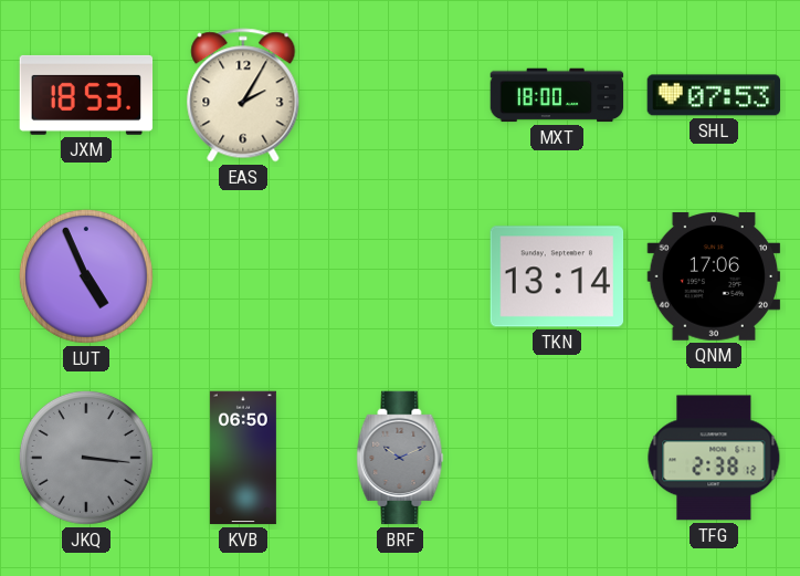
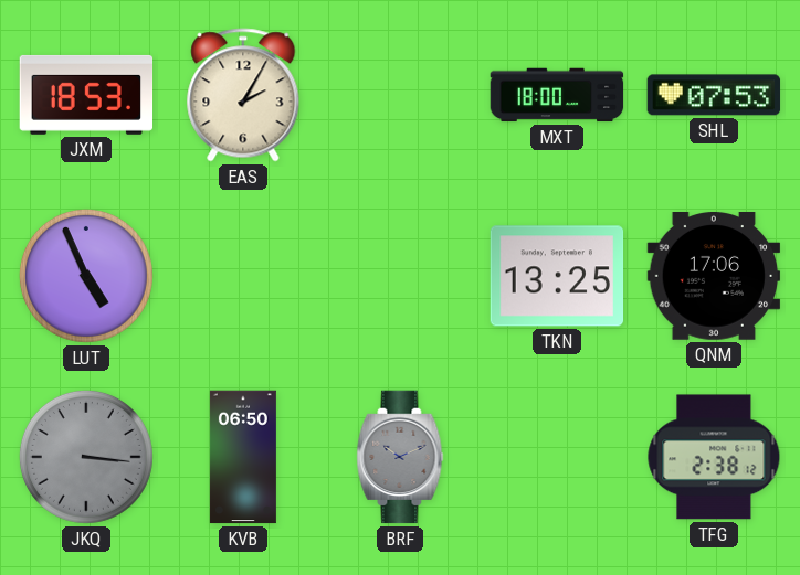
TKN: 13:14 -> 13:25
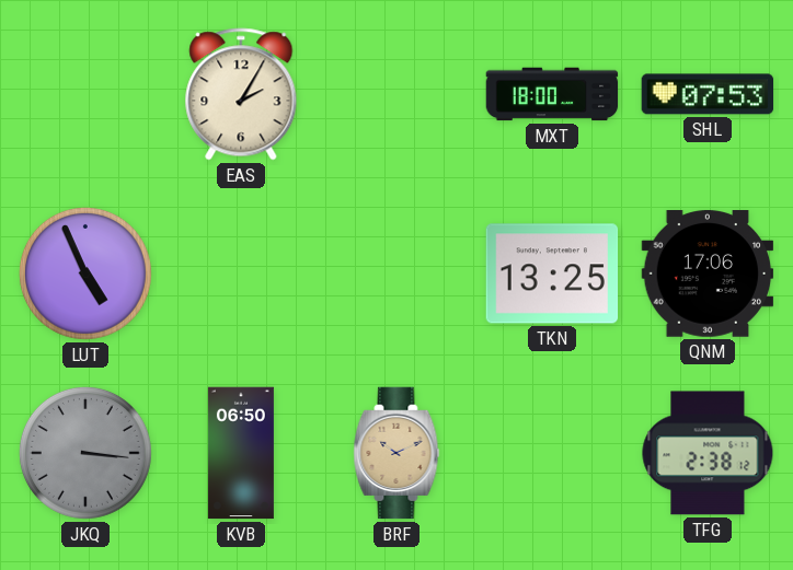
JXM: 18:53 -> none
BRF dial: grey -> champagne
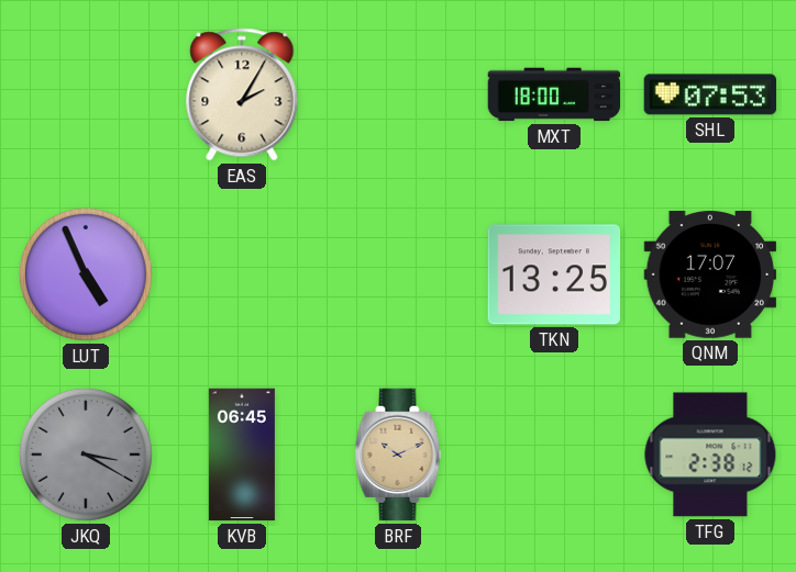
QNM: 17:06 -> 17:07
JKQ: 3:16 -> 3:20
KVB: 06:50 -> 06:45
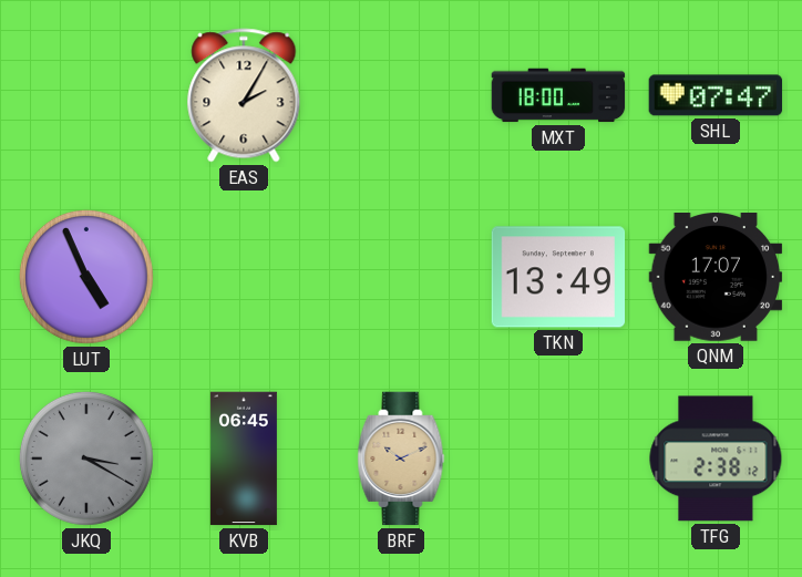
SHL: 07:53 -> 07:47
TKN: 13:25 -> 13:49
